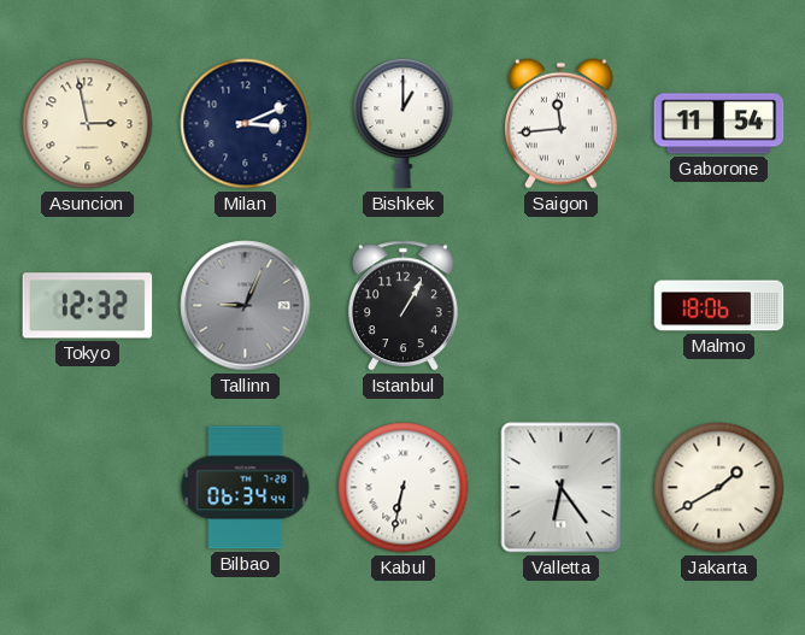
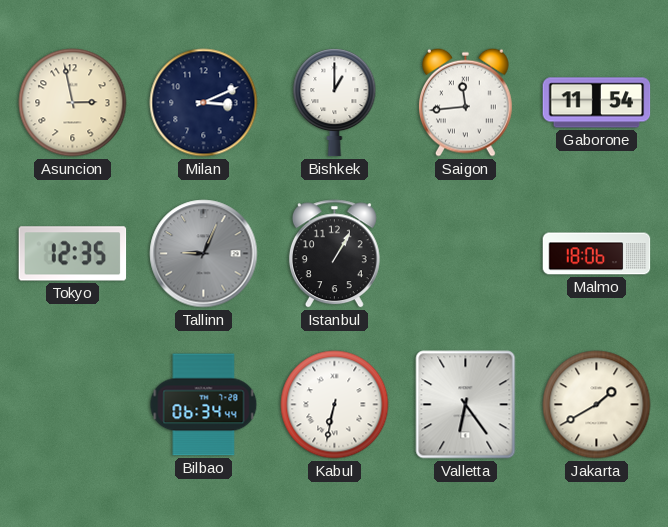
Tokyo: 12:32 -> 12:35
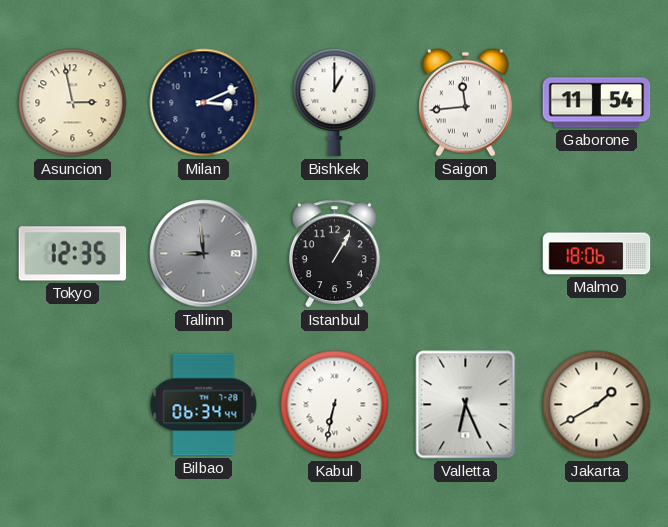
Tallinn: 9:04 -> 8:59
Valletta: 6:24 -> 6:26
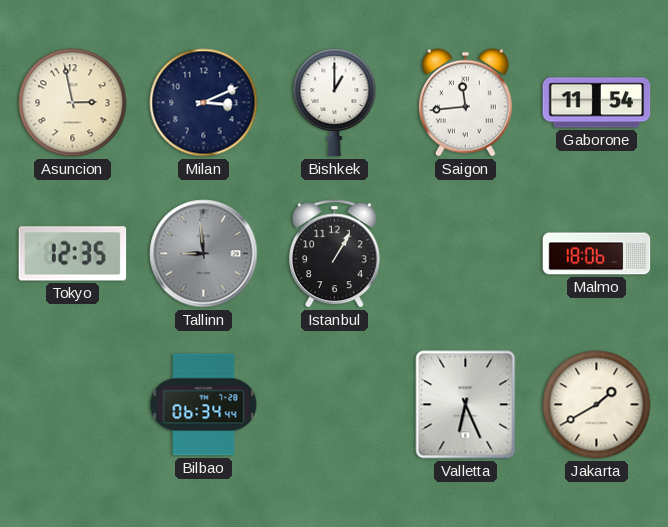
Kabul: 6:32 -> none
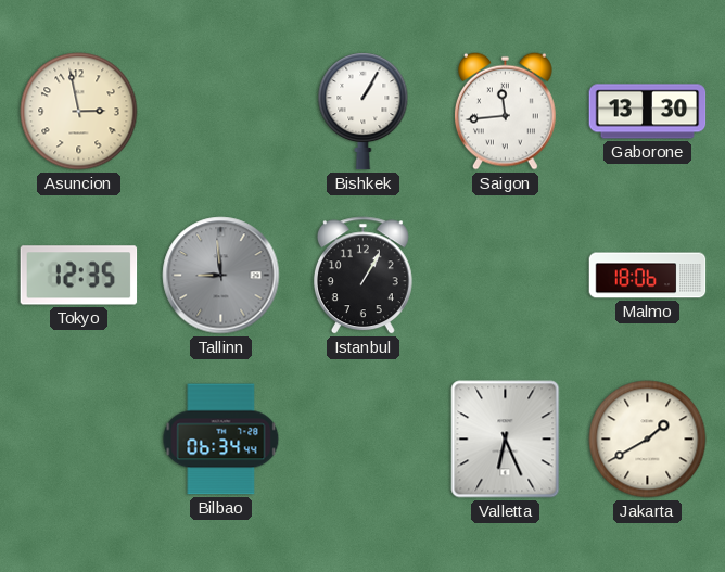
Milan: 3:11 -> none
Bishkek: 1:00 -> 1:05
Gaborone: 11:54 -> 13:30
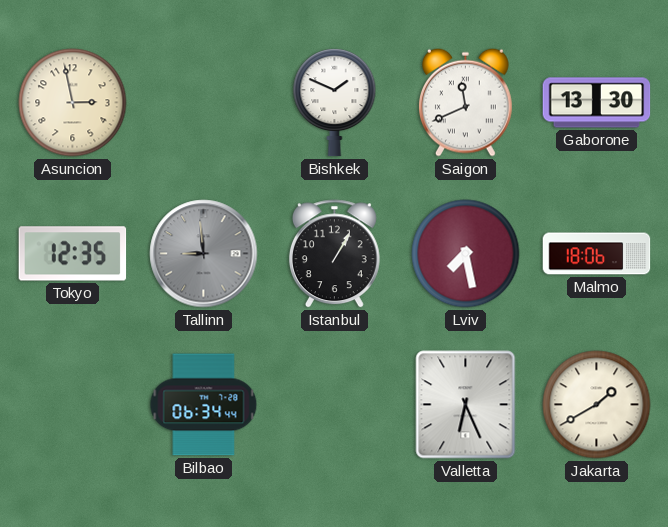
Bishkek: 1:05 -> 1:49
Saigon: 11:44 -> 11:41
Lviv: none -> 7:28
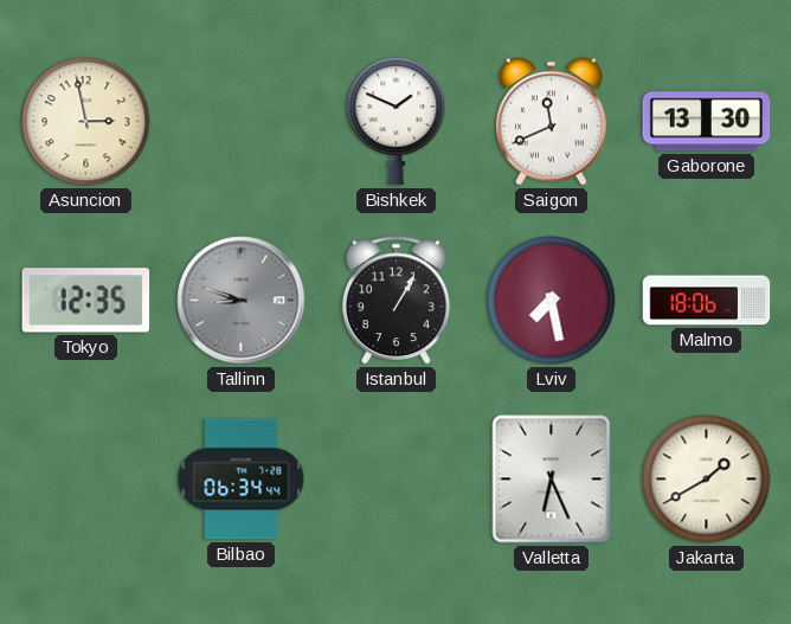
Tallinn: 8:59 -> 8:48
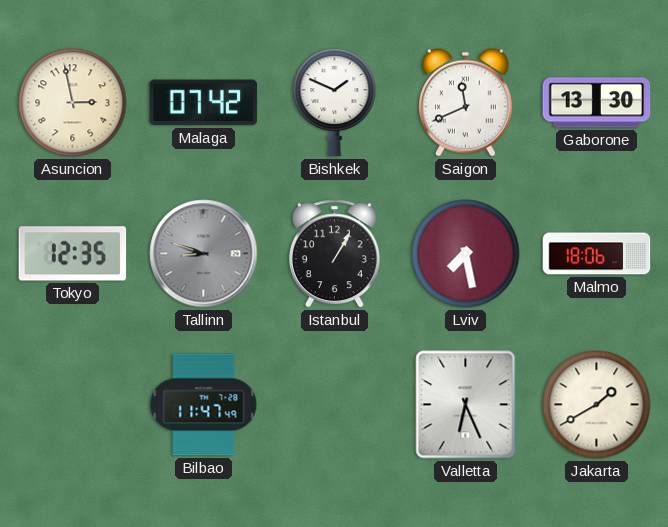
Malaga: none -> 07:42
Bilbao: 06:34 -> 11:47
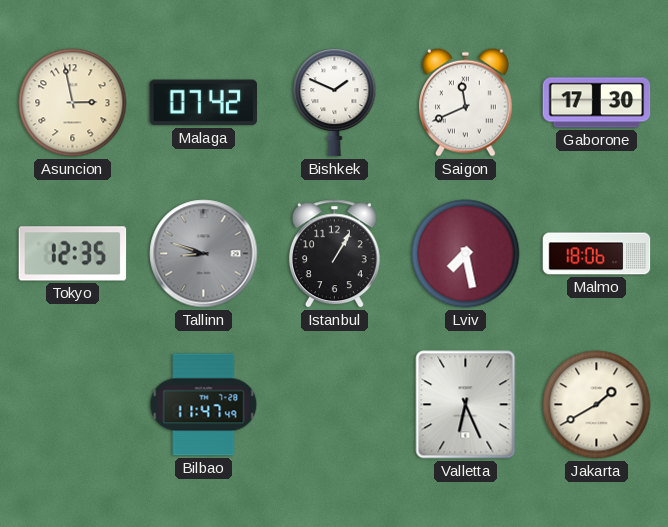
Gaborone: 13:30 -> 17:30
